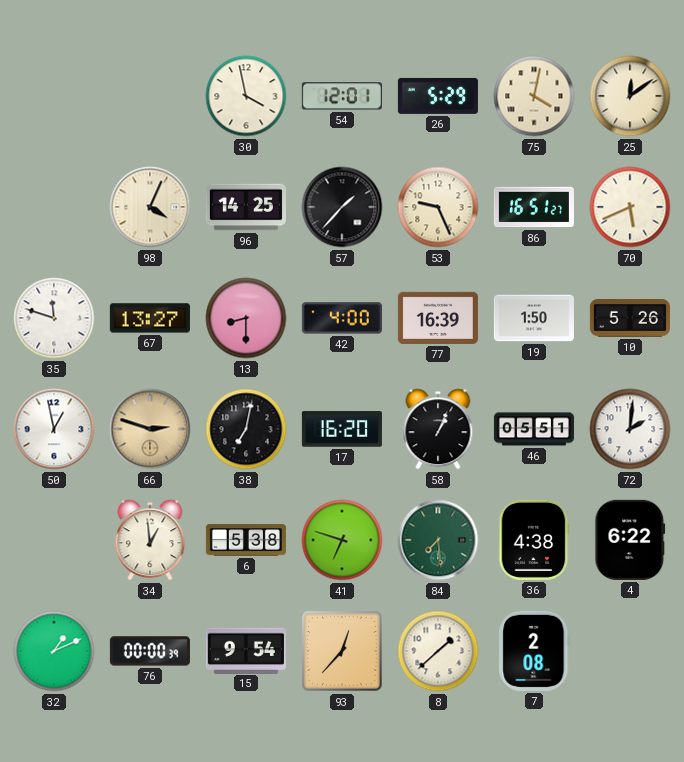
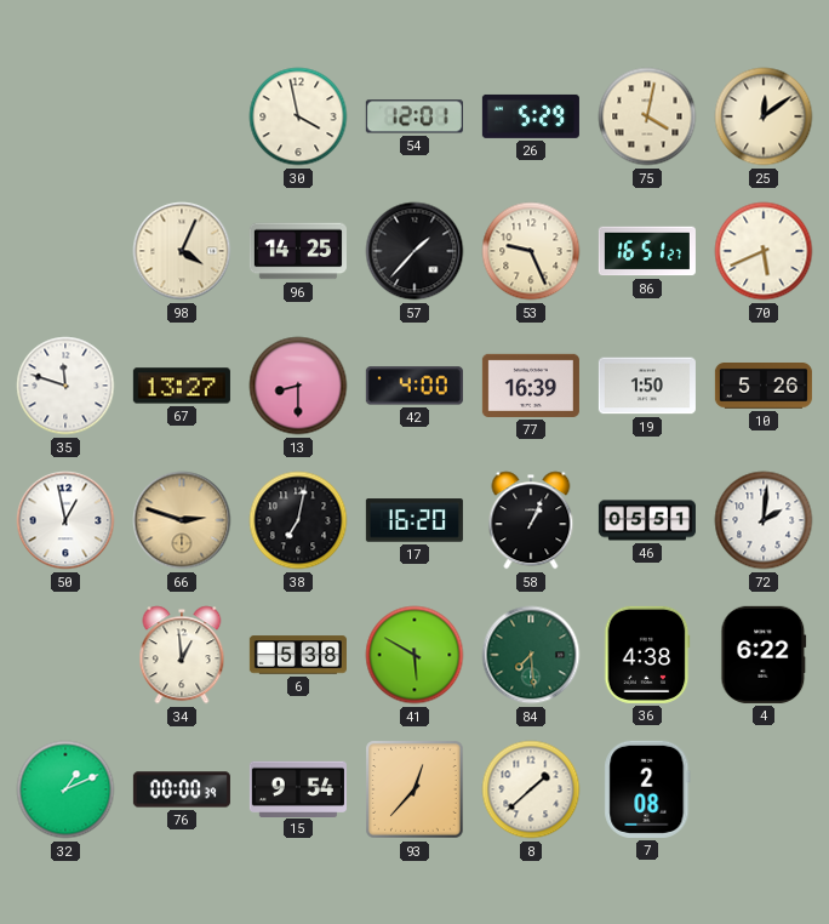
41: 6:48 -> 5:50
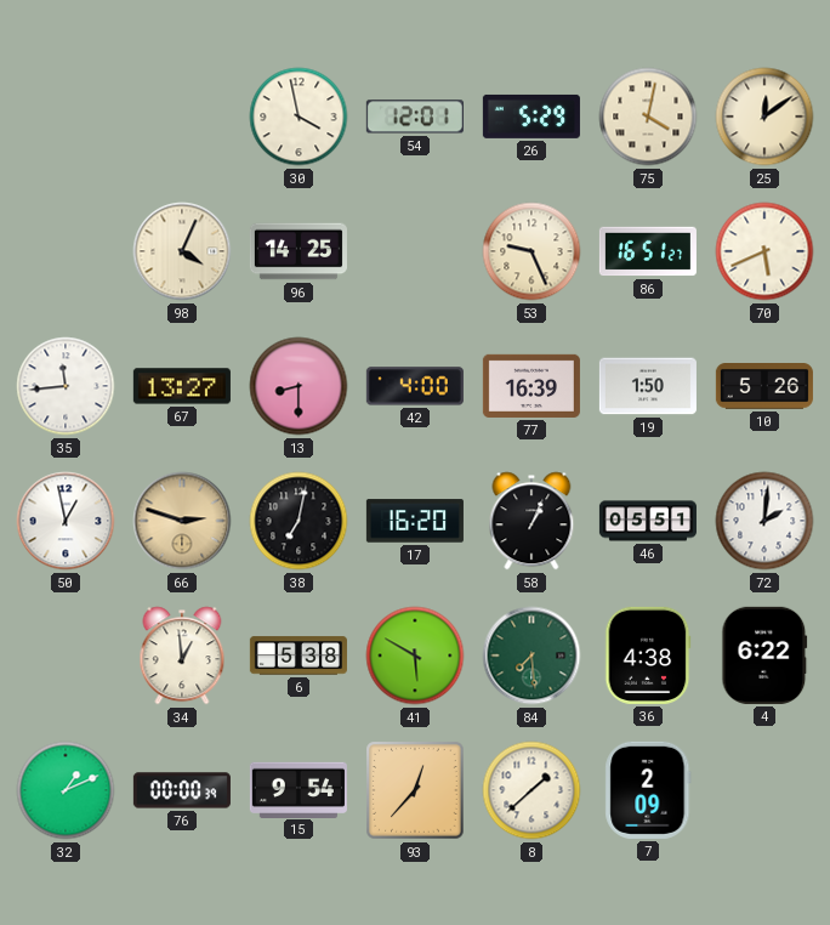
57: 1:37 -> none
35: 11:48 -> 11:44
7: 2:08 -> 2:09
